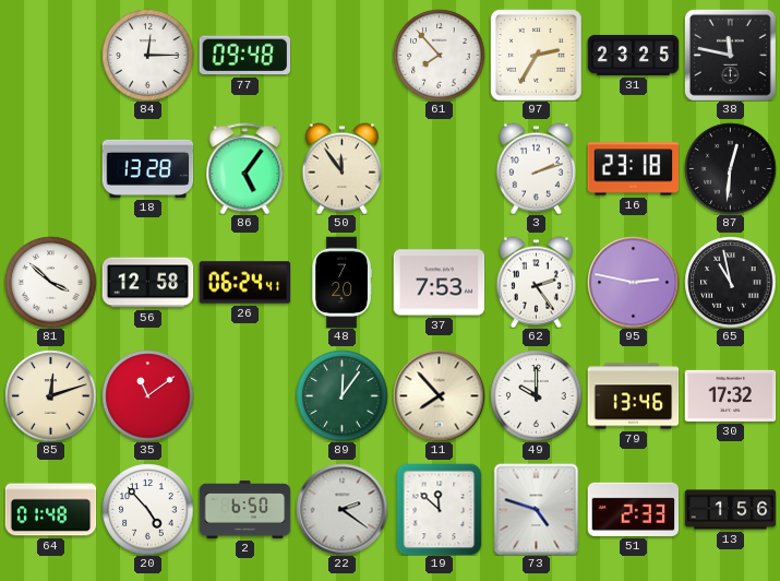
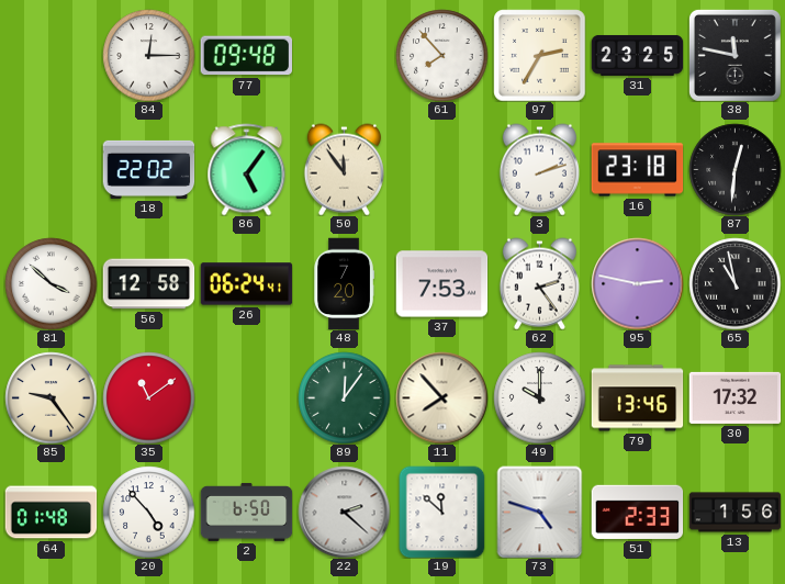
18: 13:28 -> 22:02
85: 12:12 -> 9:24
22: 2:21 -> 2:22
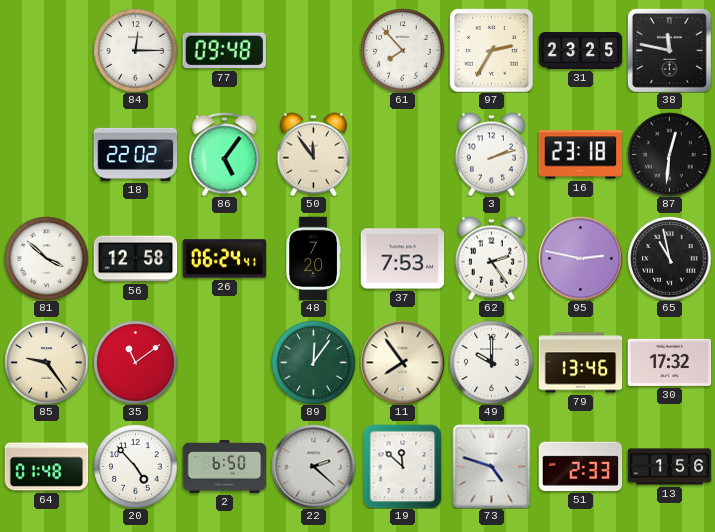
11: 7:53 -> 7:54
